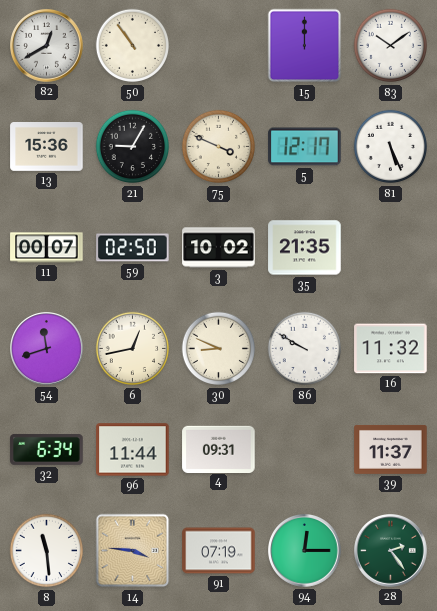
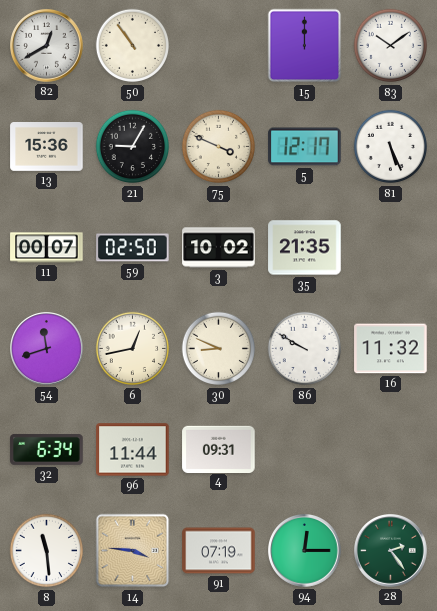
39: 11:37 -> none
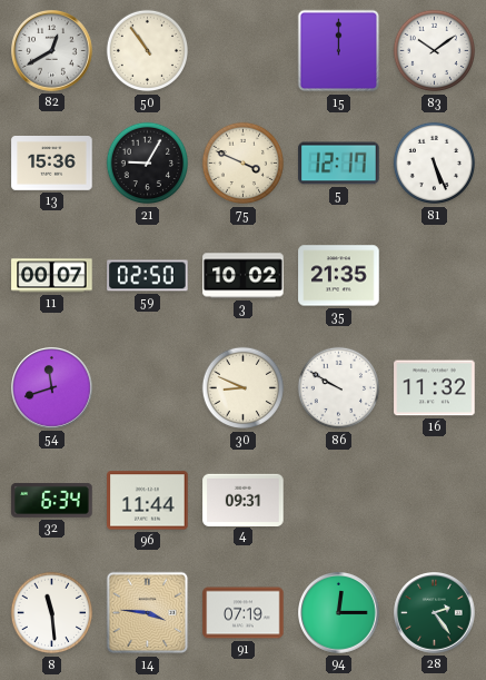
6: 12:43 -> none
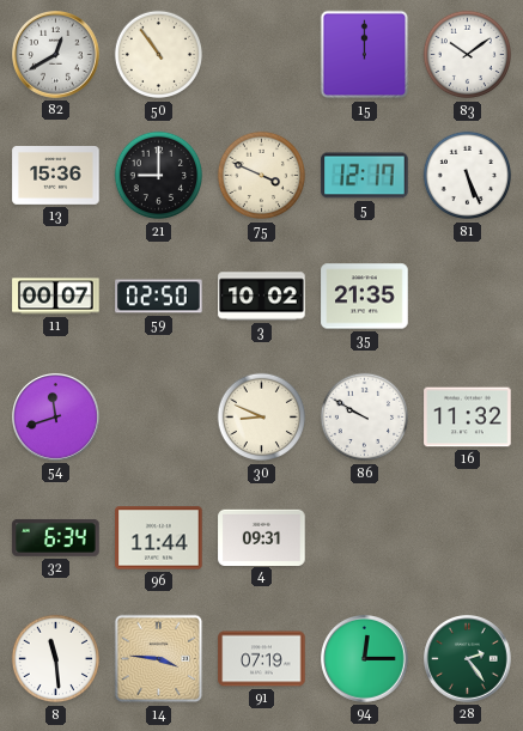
21: 9:05 -> 9:00
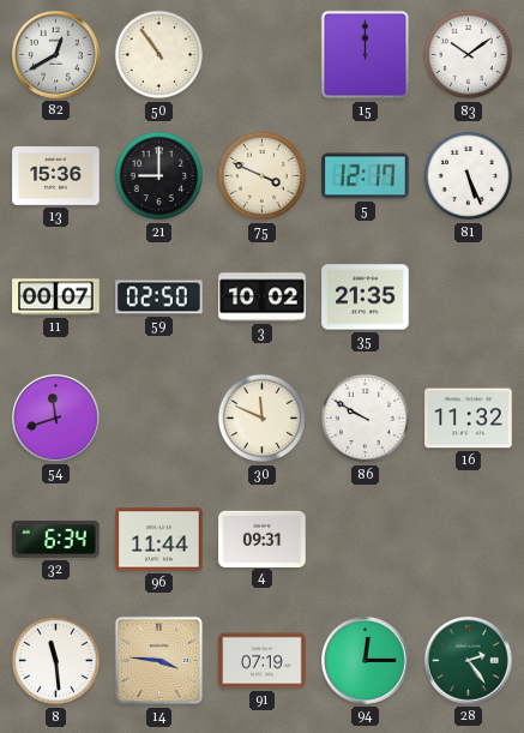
30: 8:49 -> 11:49
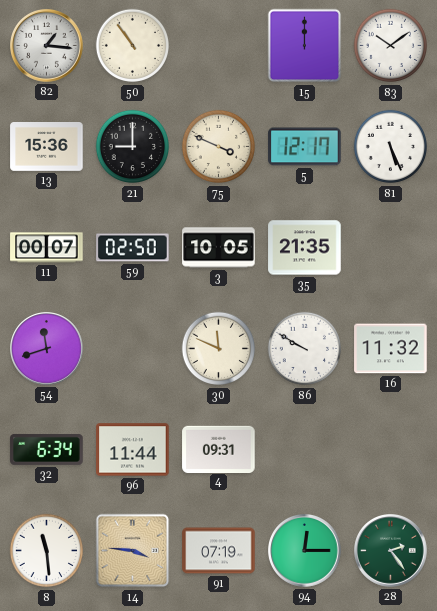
82: 12:40 -> 1:16
3: 10:02 -> 10:05
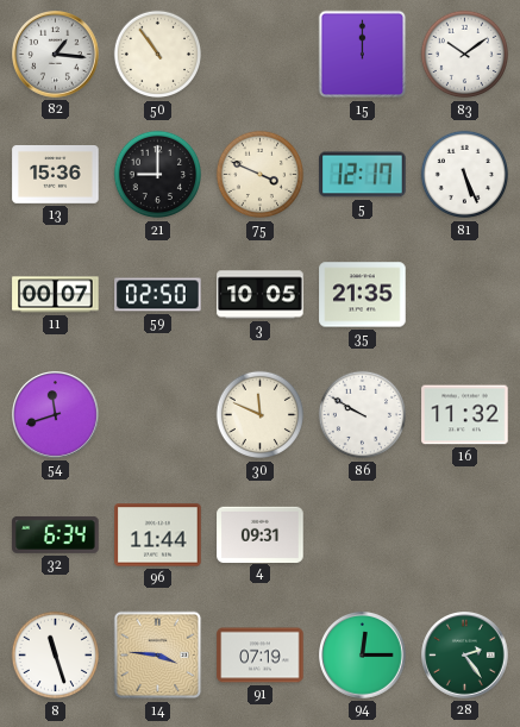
8: 11:29 -> 11:27
